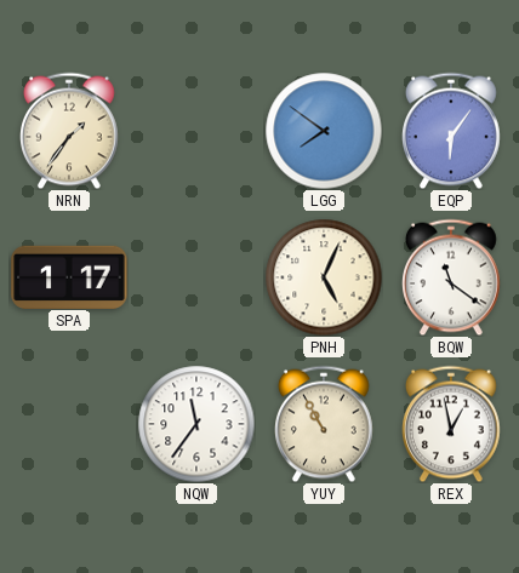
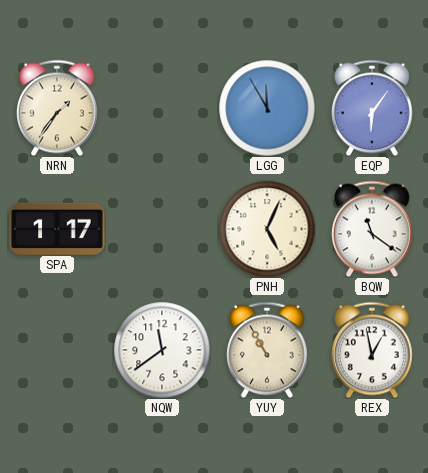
LGG: 7:51 -> 11:55
NQW: 11:36 -> 11:39
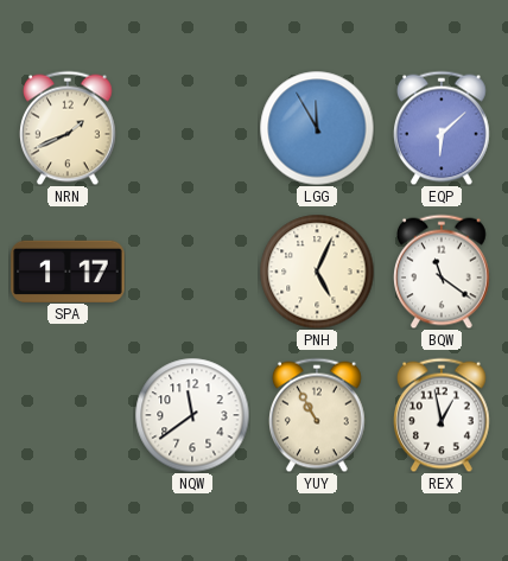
NRN: 1:36 -> 1:41
EQP: 6:06 -> 6:08
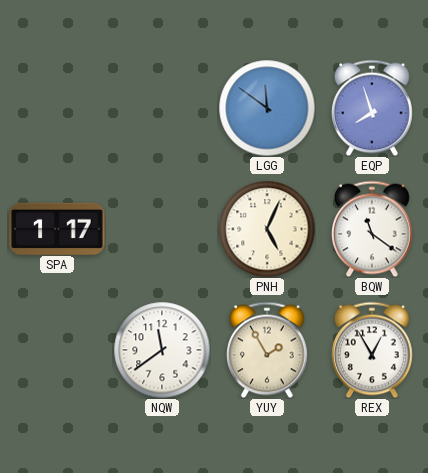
NRN: 1:41 -> none
LGG: 11:55 -> 11:51
EQP: 6:08 -> 7:57
YUY: 10:55 -> 1:55
REX: 12:58 -> 12:55
